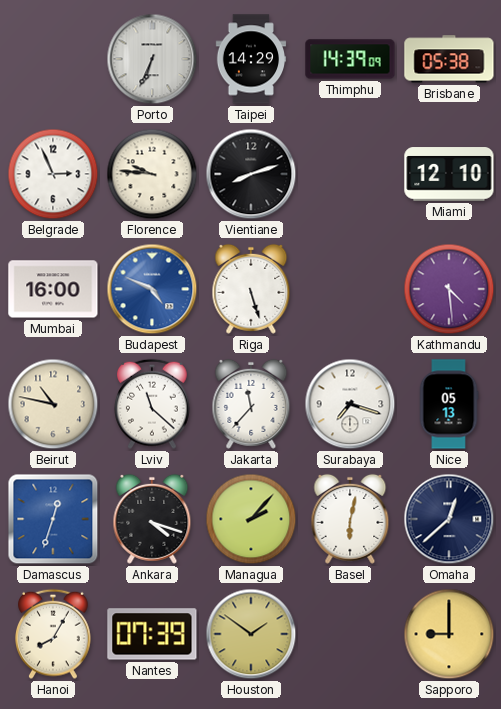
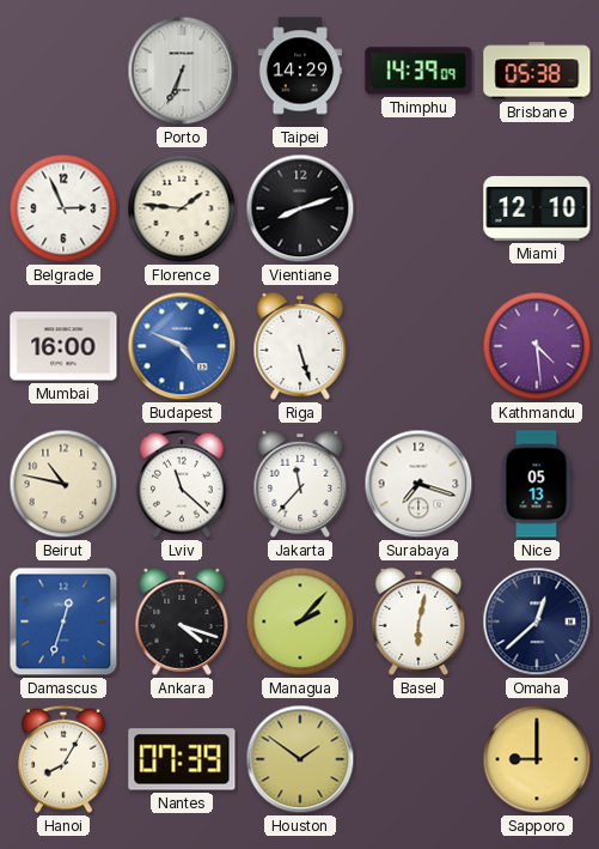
Florence: 9:46 -> 1:46
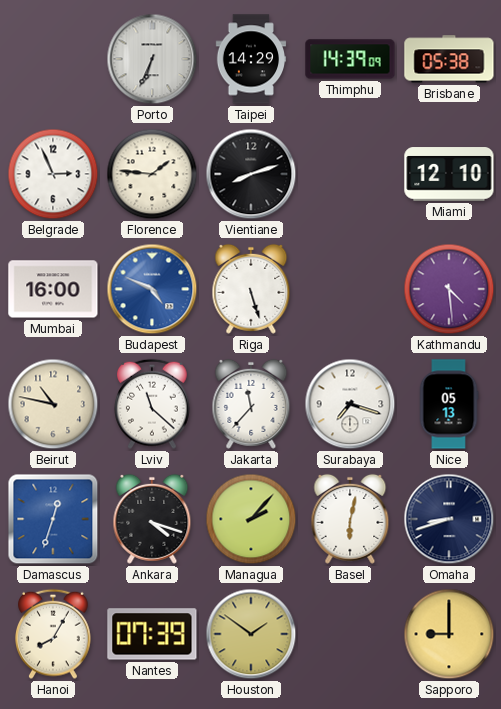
Omaha: 12:38 -> 8:42
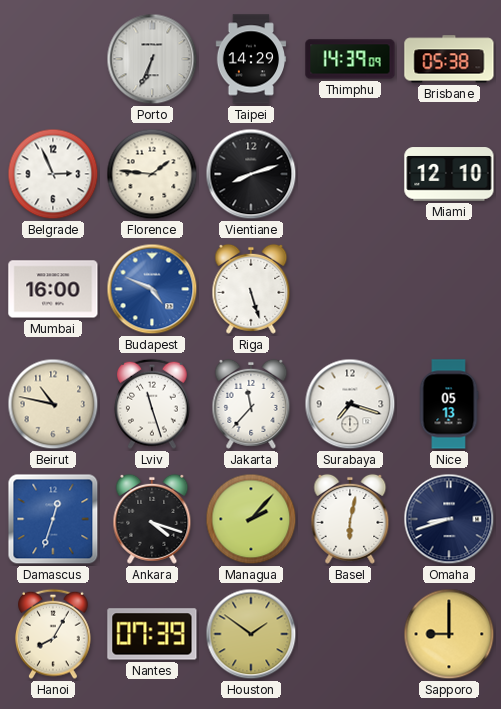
Kathmandu: 4:29 -> none
Lviv: 11:22 -> 11:27
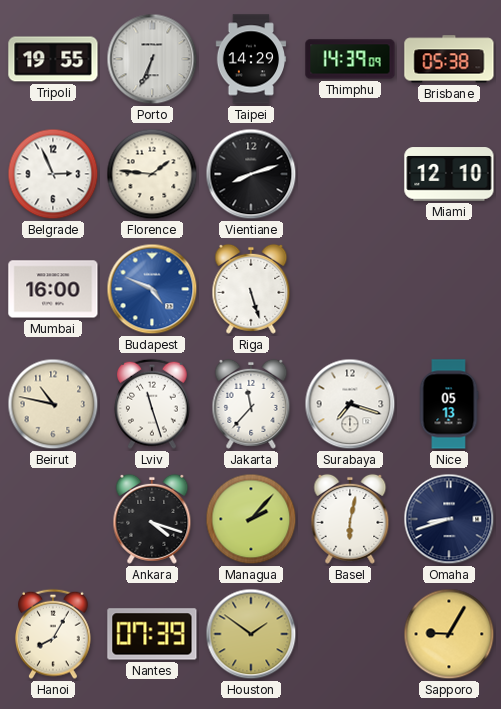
Tripoli: none -> 19:55
Damascus: 12:33 -> none
Sapporo: 9:00 -> 9:05
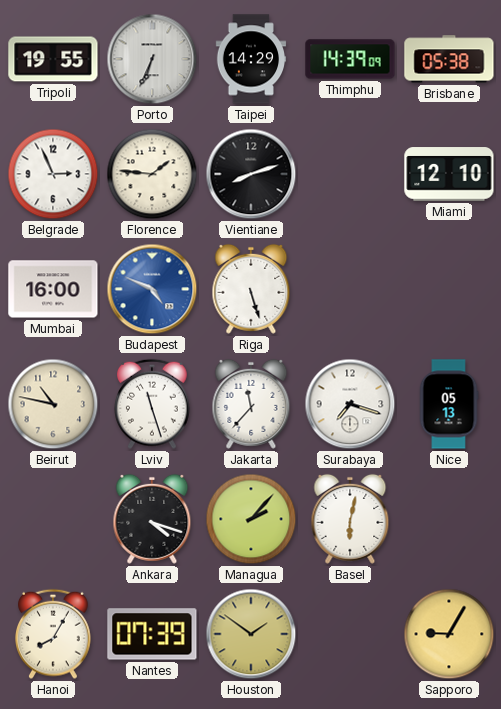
Omaha: 8:42 -> none
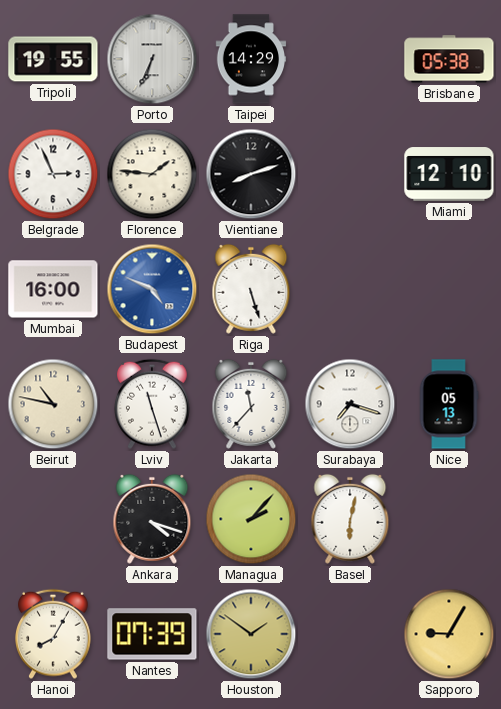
Thimphu: 14:39 -> none
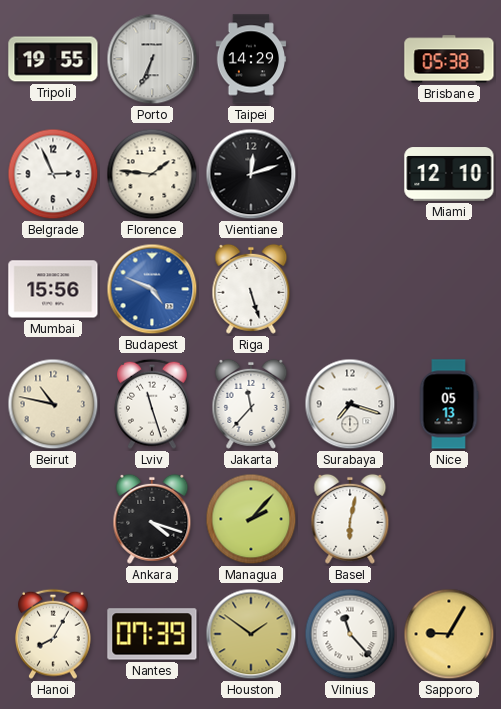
Vientiane: 8:12 -> 12:12
Mumbai: 16:00 -> 15:56
Vilnius: none -> 11:23
